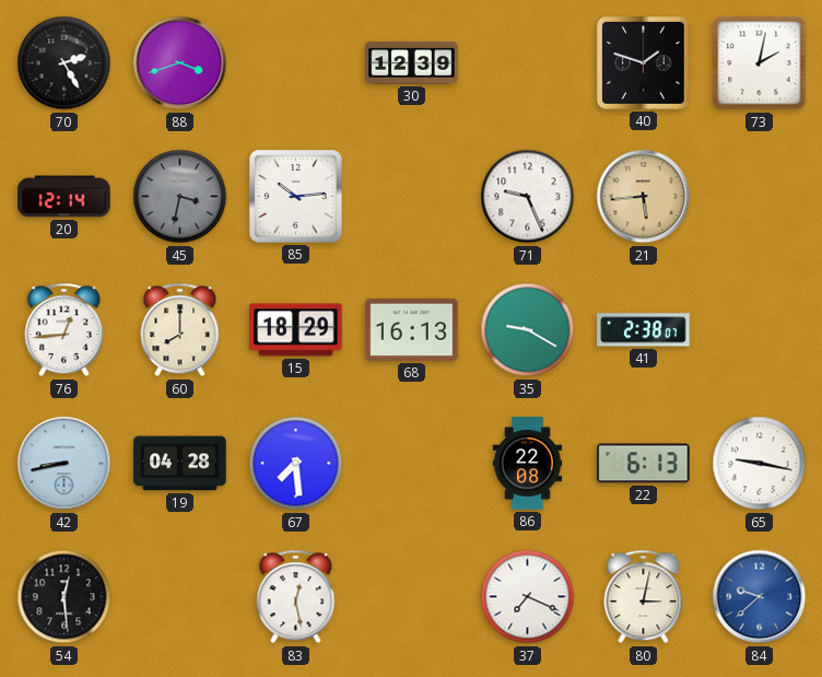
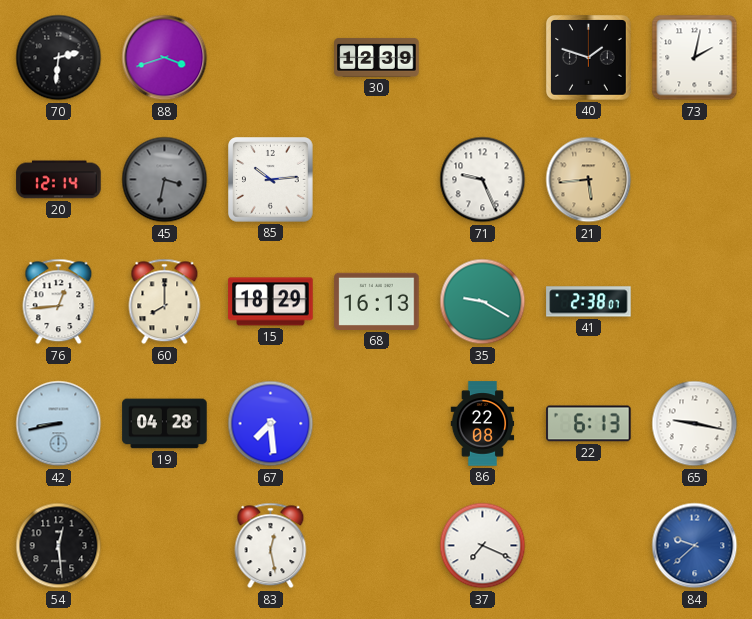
70: 2:25 -> 2:31
80: 3:02 -> none
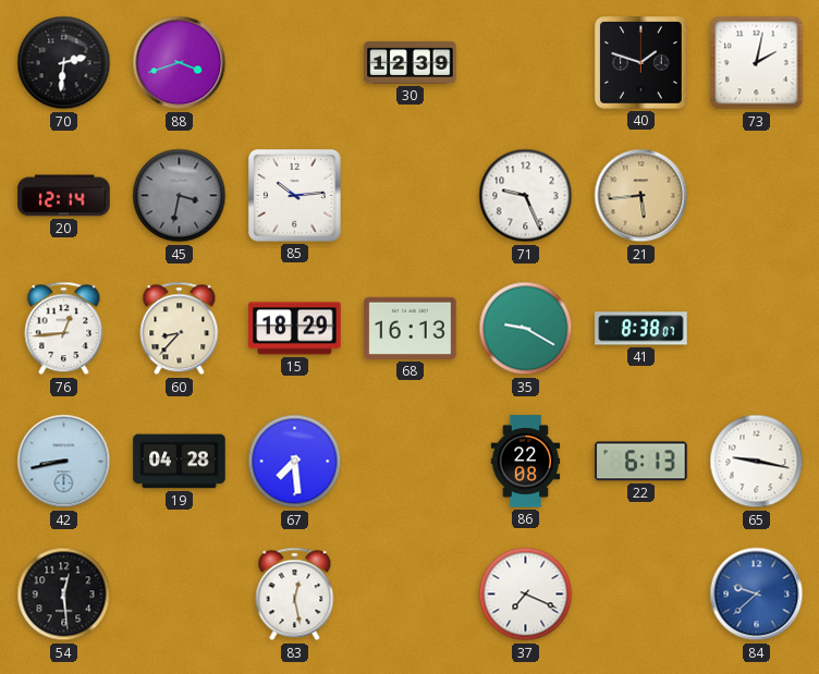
60: 8:00 -> 8:37
41: 2:38 -> 8:38
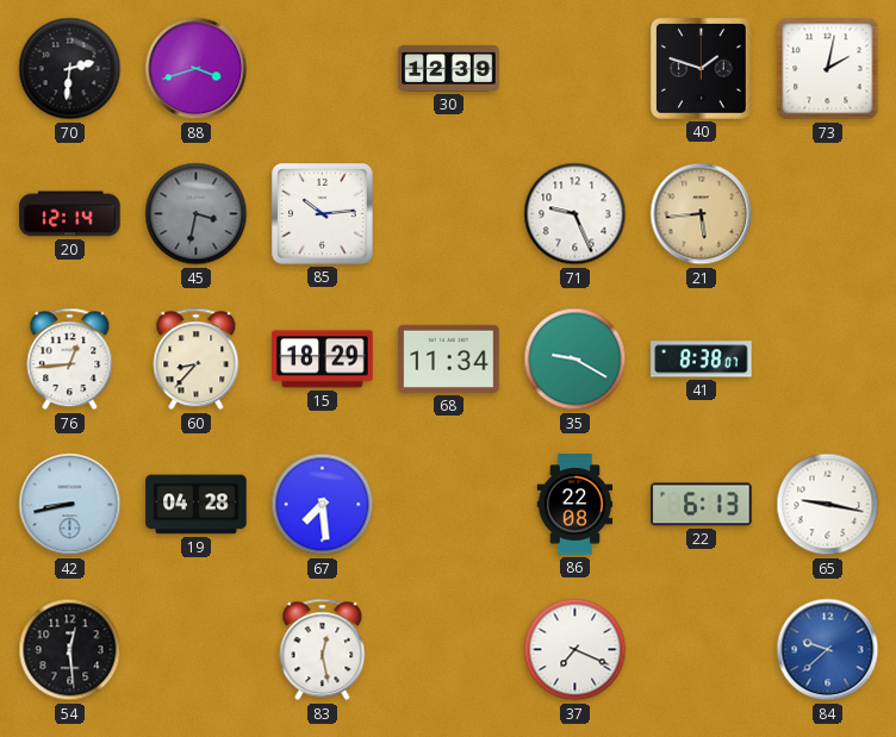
68: 16:13 -> 11:34
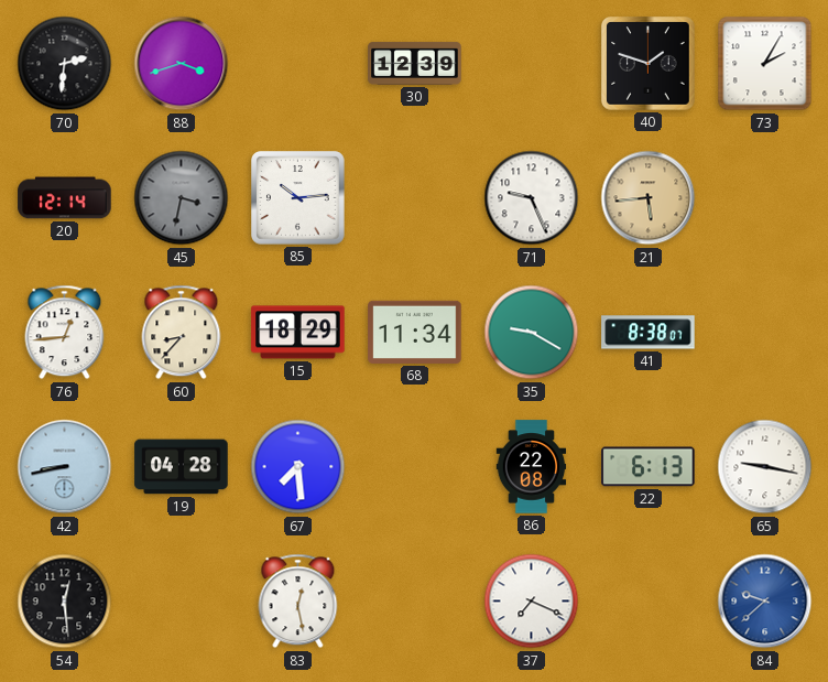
73: 2:02 -> 2:05
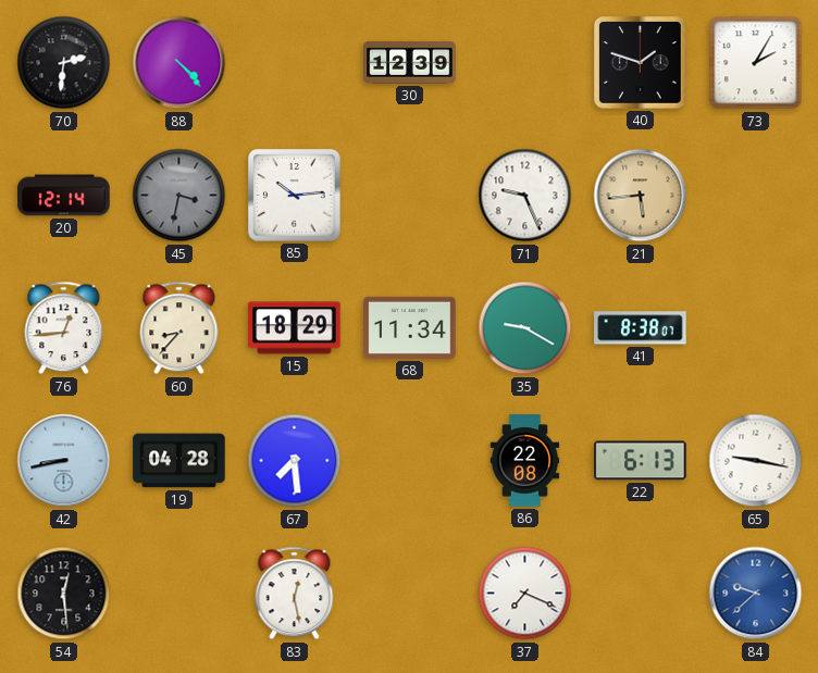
88: 3:42 -> 4:23
